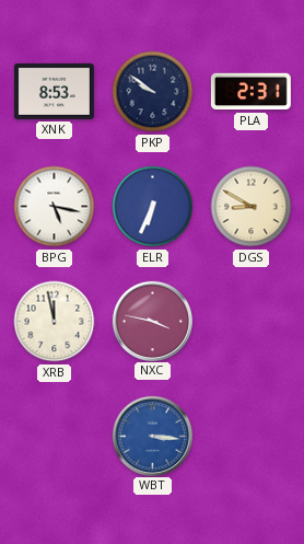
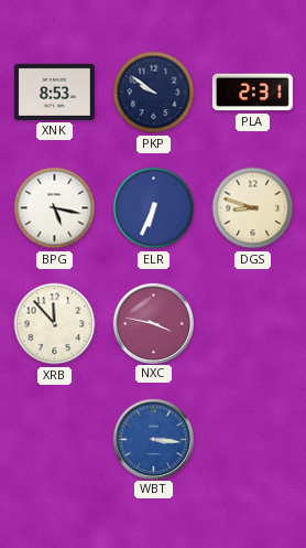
DGS: 8:50 -> 8:48
XRB: 11:58 -> 11:53
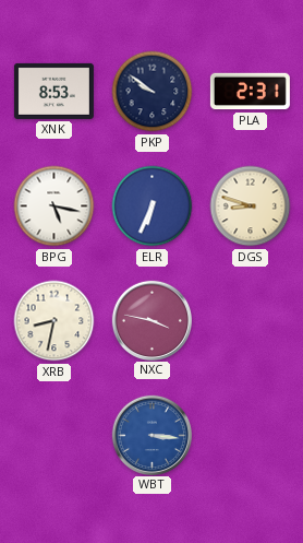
XRB: 11:53 -> 8:32
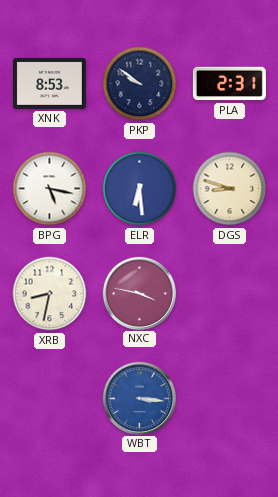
ELR: 6:34 -> 6:29
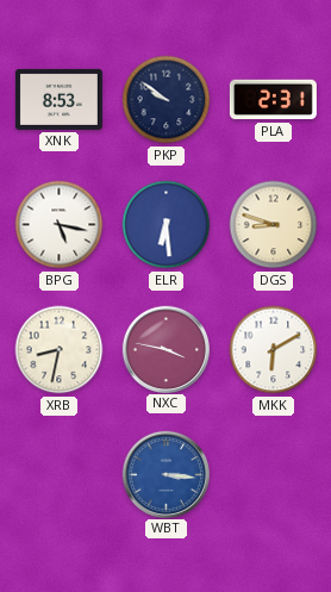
MKK: none -> 6:10
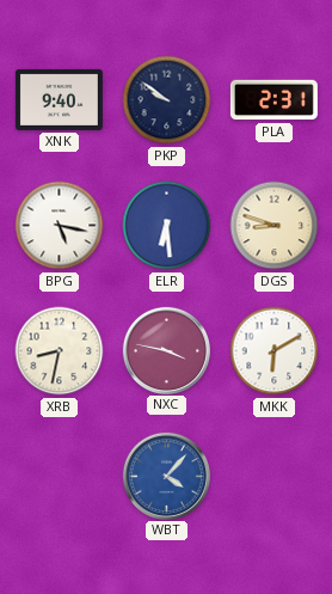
XNK: 8:53 -> 9:40
WBT: 3:16 -> 4:07
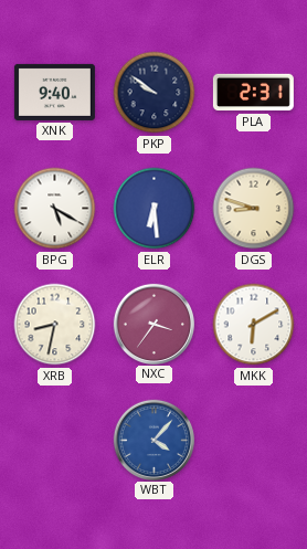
BPG: 5:17 -> 5:20
NXC: 3:47 -> 3:36
